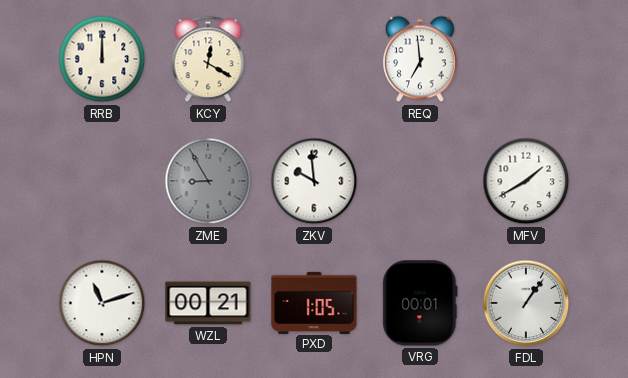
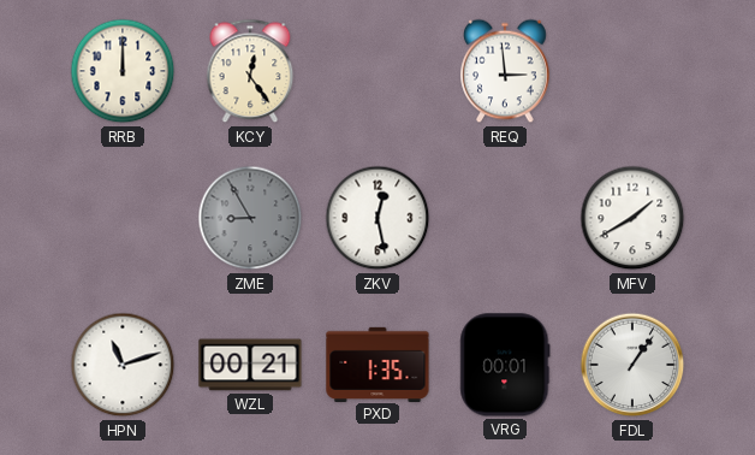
KCY: 12:20 -> 12:24
REQ: 6:59 -> 2:59
ZKV: 9:59 -> 12:28
PXD: 1:05 -> 1:35
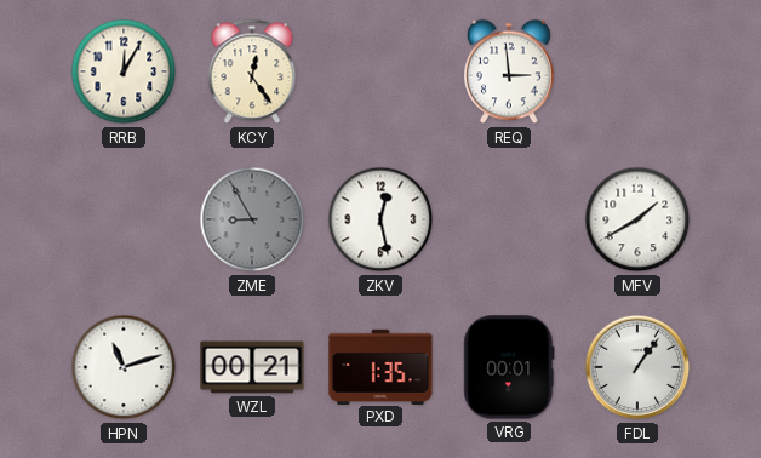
RRB: 12:00 -> 12:05
